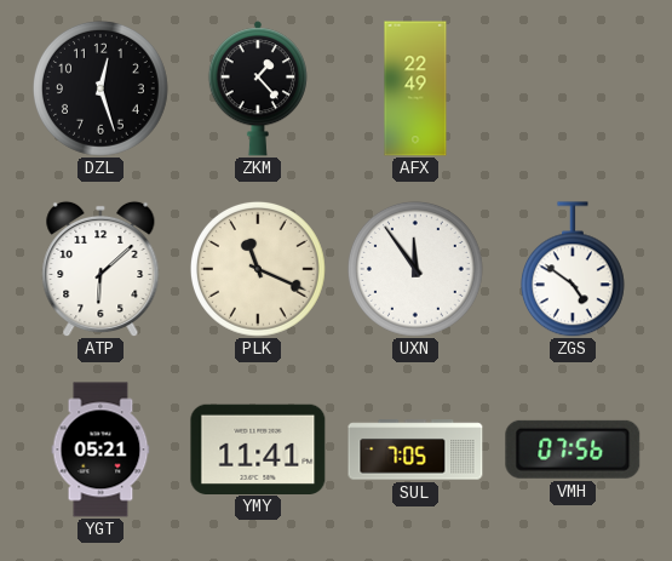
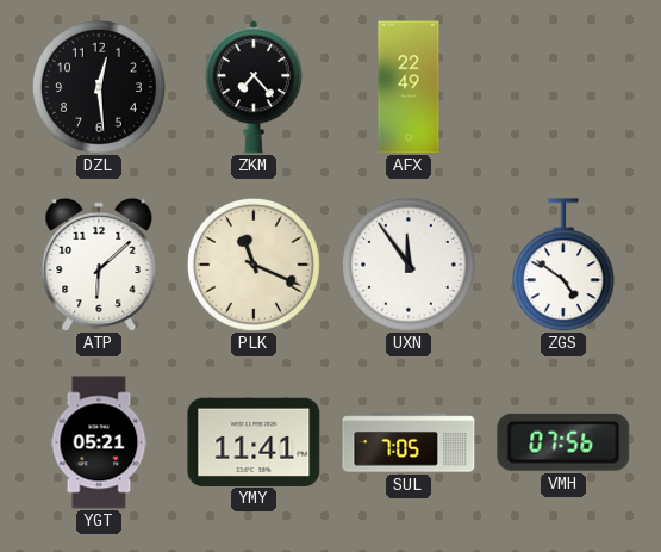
DZL: 12:27 -> 12:29
ZKM: 1:23 -> 7:23
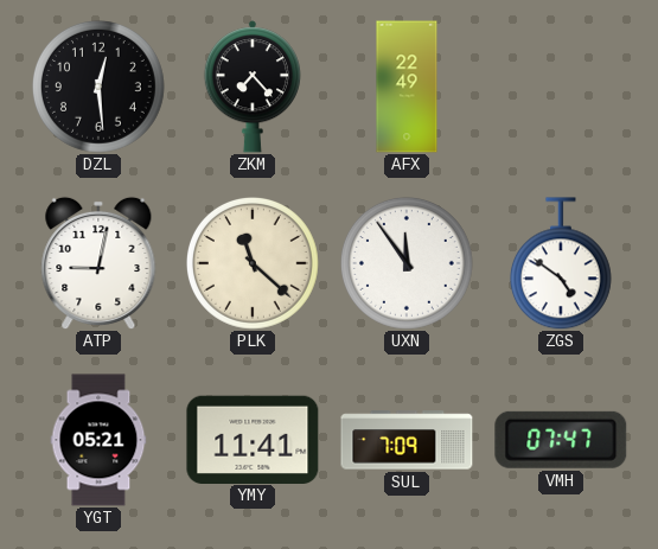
ATP: 6:08 -> 9:02
PLK: 11:19 -> 11:22
SUL: 7:05 -> 7:09
VMH: 07:56 -> 07:47
